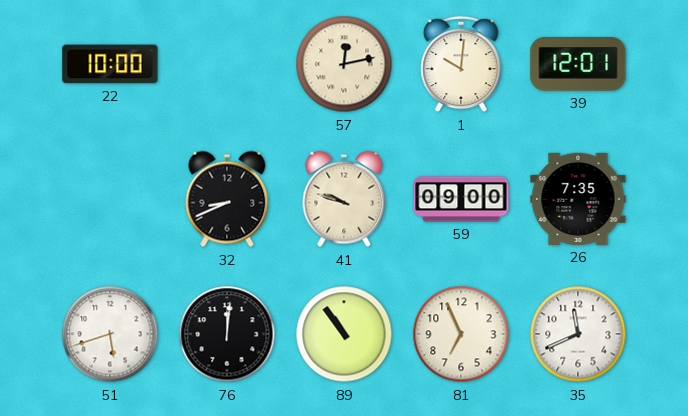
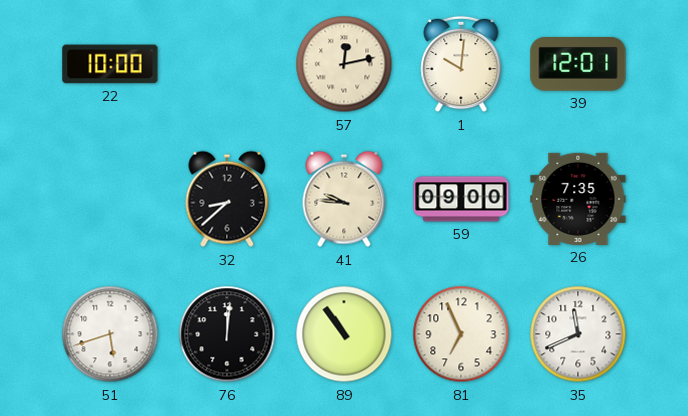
32: 8:41 -> 8:38
41: 9:48 -> 9:46
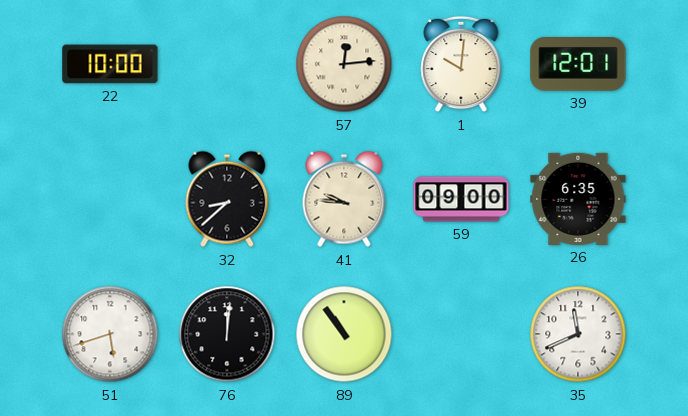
57: 12:13 -> 12:14
26: 7:35 -> 6:35
81: 6:56 -> none
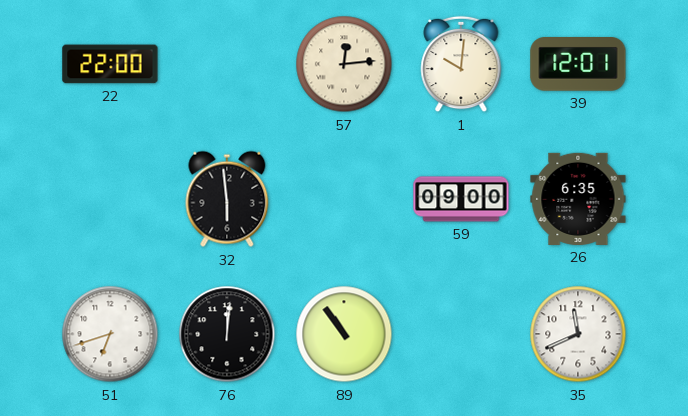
22: 10:00 -> 22:00
32: 8:38 -> 5:59
41: 9:46 -> none
51: 5:42 -> 6:42
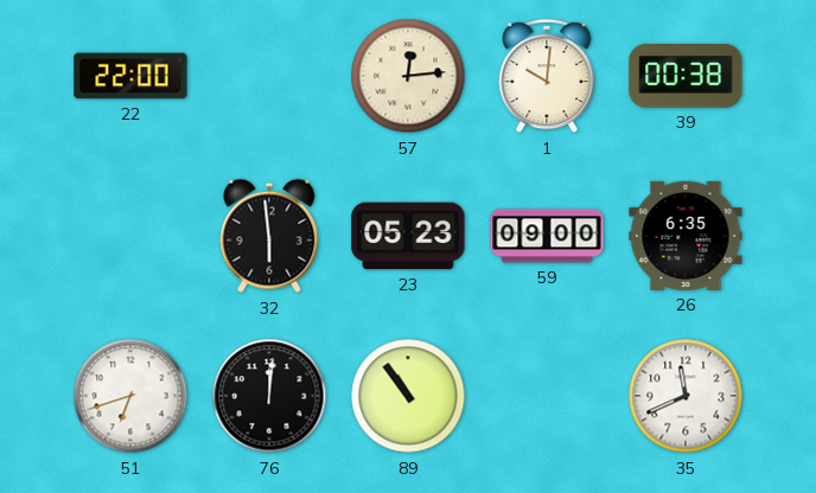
39: 12:01 -> 00:38
23: none -> 05:23
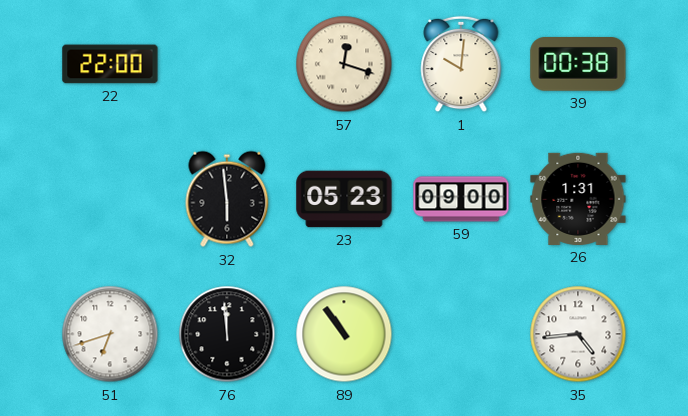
57: 12:14 -> 12:18
26: 6:35 -> 1:31
76: 12:01 -> 11:59
35: 11:41 -> 4:44
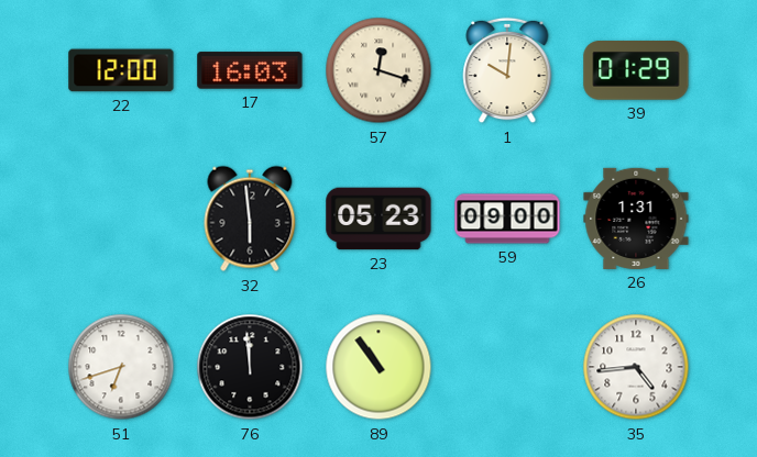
22: 22:00 -> 12:00
17: none -> 16:03
39: 00:38 -> 01:29
